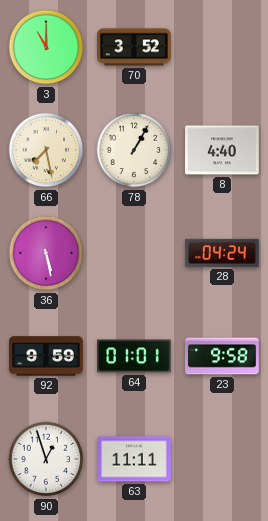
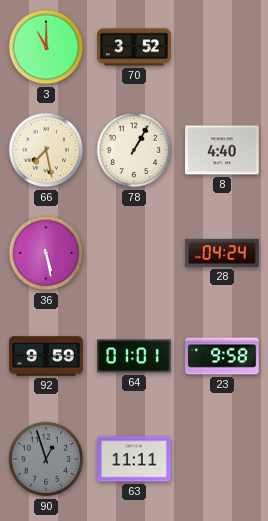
90 dial: white -> grey
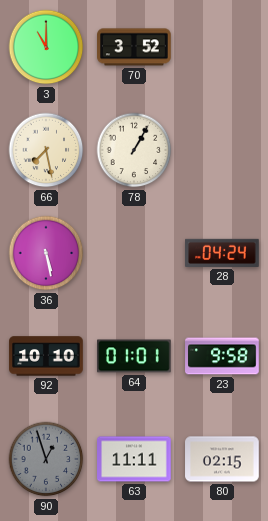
8: 4:40 -> none
92: 9:59 -> 10:10
80: none -> 02:15
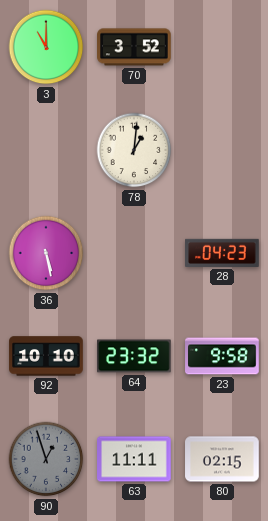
66: 7:28 -> none
78: 1:05 -> 1:01
28: 04:24 -> 04:23
64: 01:01 -> 23:32
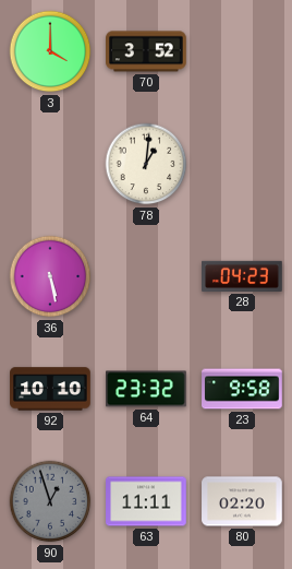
3: 11:00 -> 4:00
80: 02:15 -> 02:20
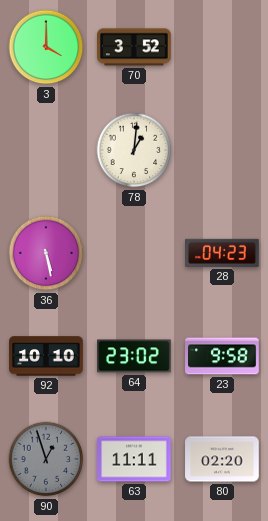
64: 23:32 -> 23:02
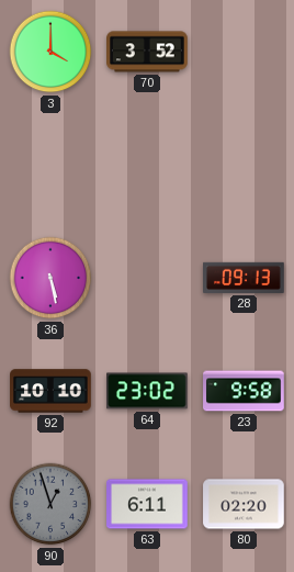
78: 1:01 -> none
28: 04:23 -> 09:13
63: 11:11 -> 6:11
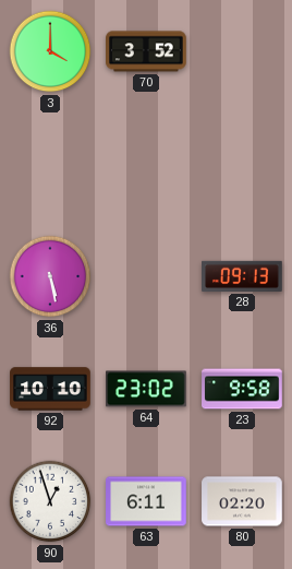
90 dial: grey -> white
